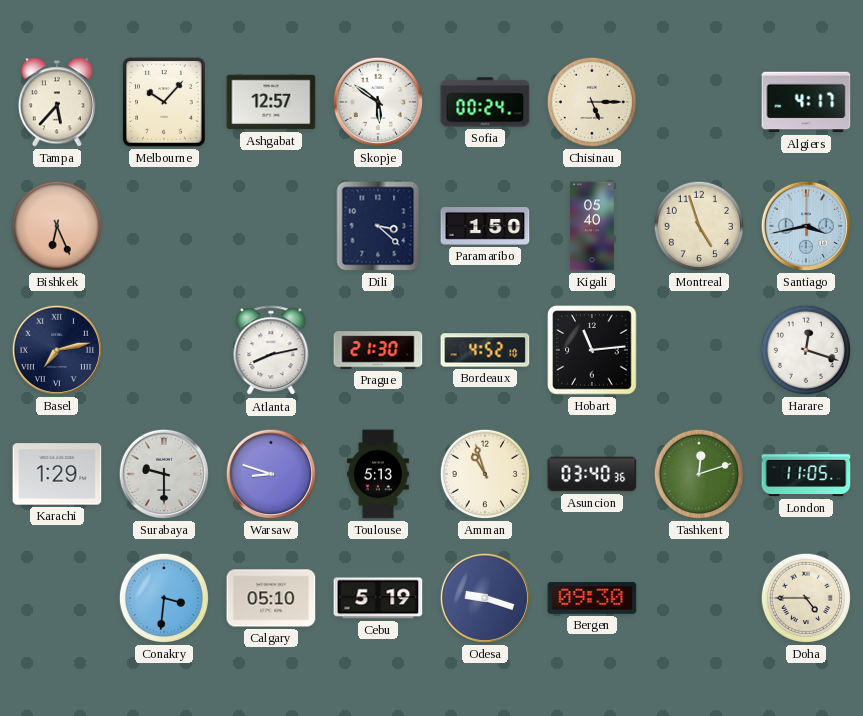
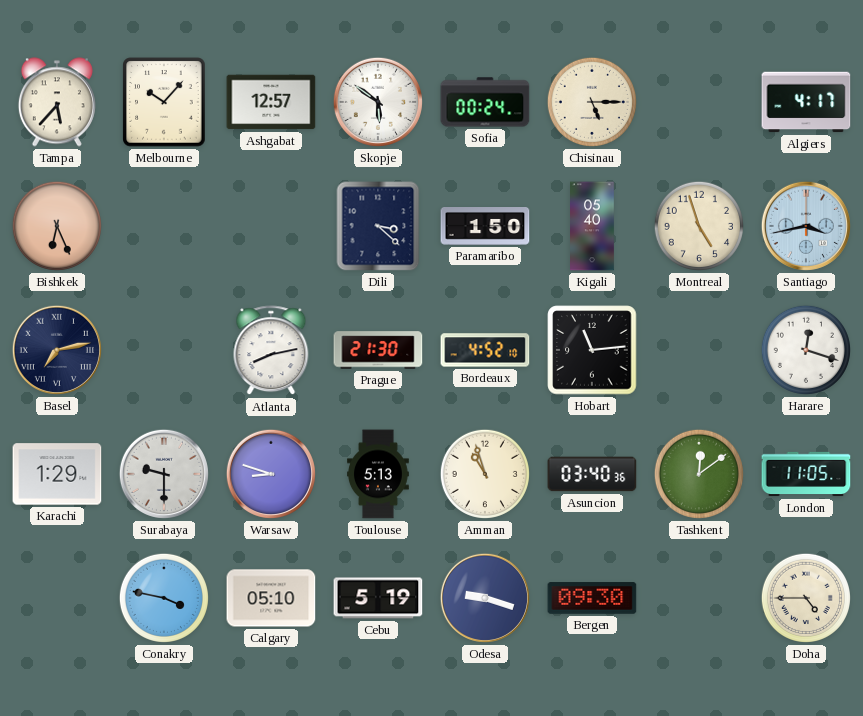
Tashkent: 12:12 -> 12:09
Conakry: 3:31 -> 3:47
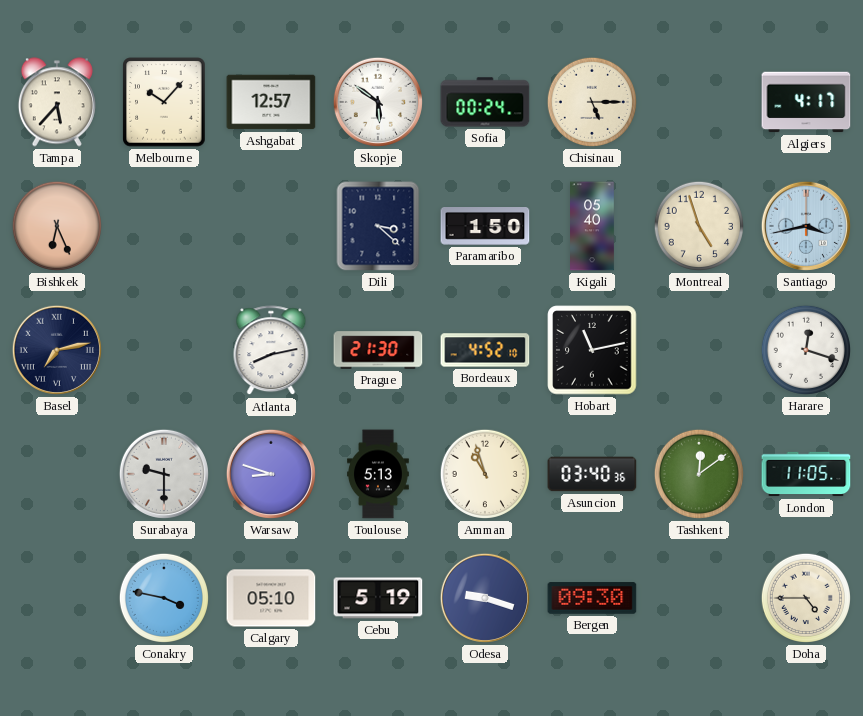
Hobart: 11:14 -> 11:13
Karachi: 1:29 -> none
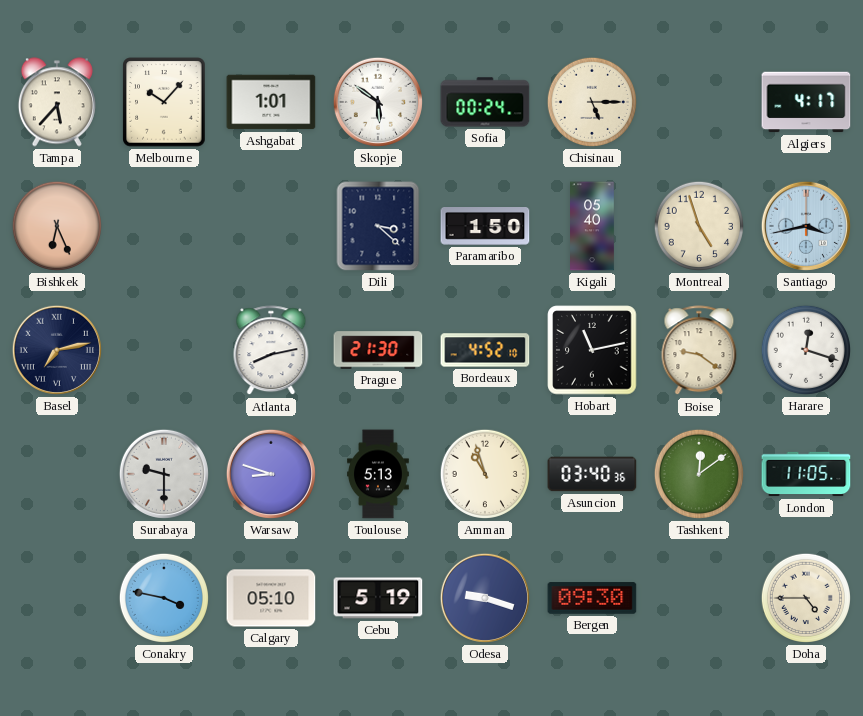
Ashgabat: 12:57 -> 1:01
Boise: none -> 9:21
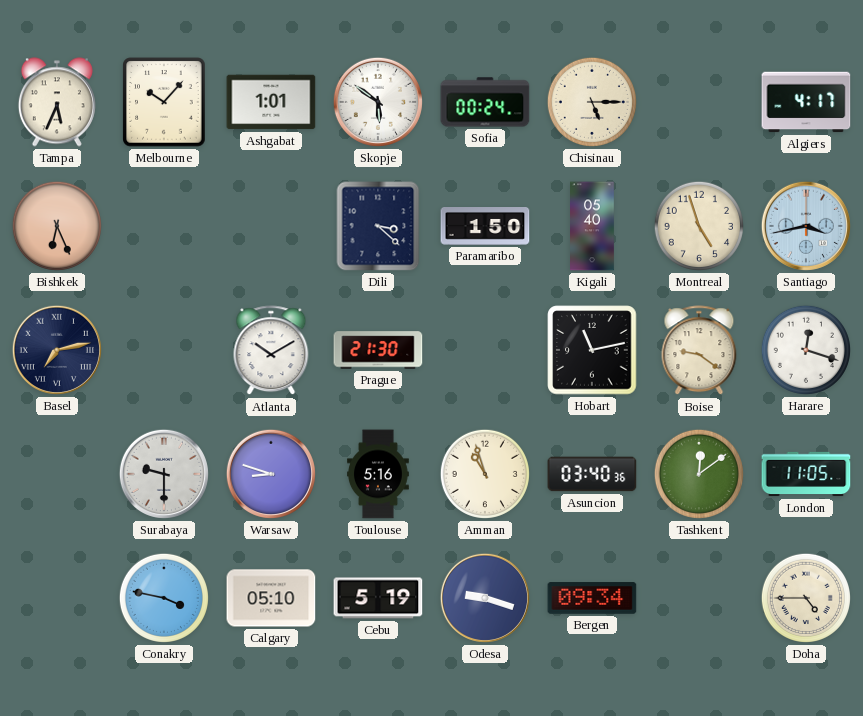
Tampa: 5:37 -> 5:34
Atlanta: 8:13 -> 10:10
Bordeaux: 4:52 -> none
Toulouse: 5:13 -> 5:16
Bergen: 09:30 -> 09:34
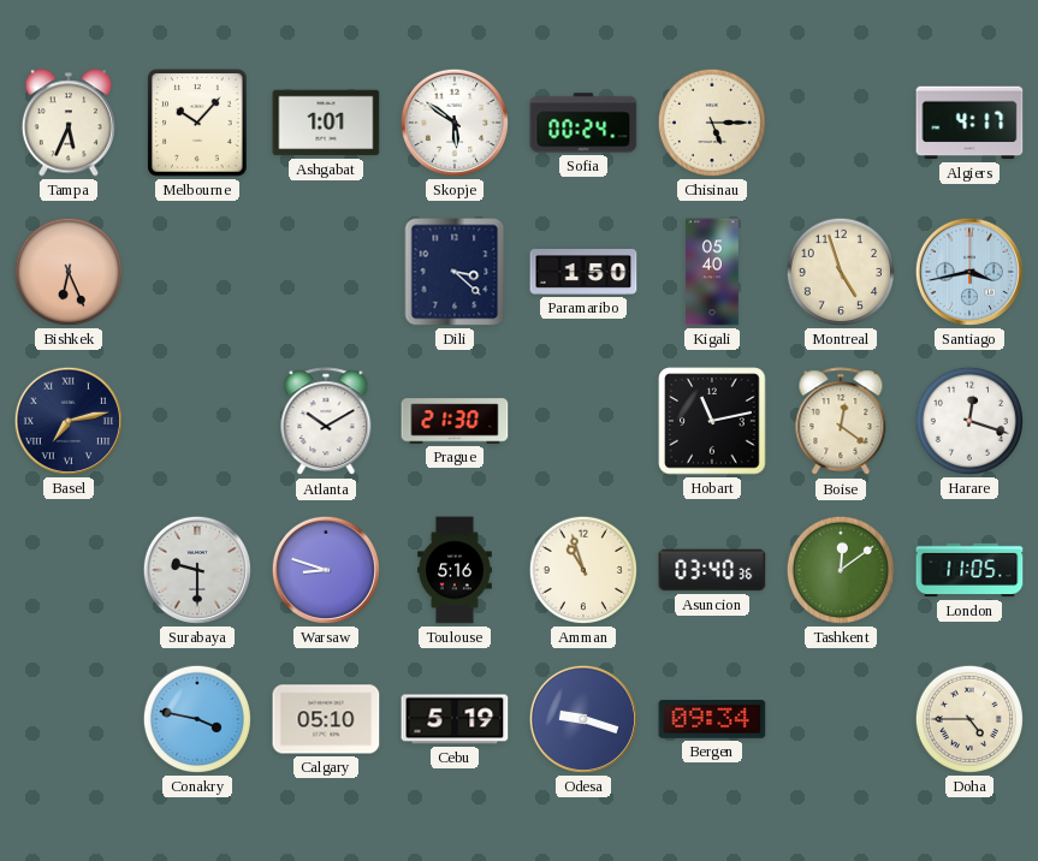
Boise: 9:21 -> 12:21
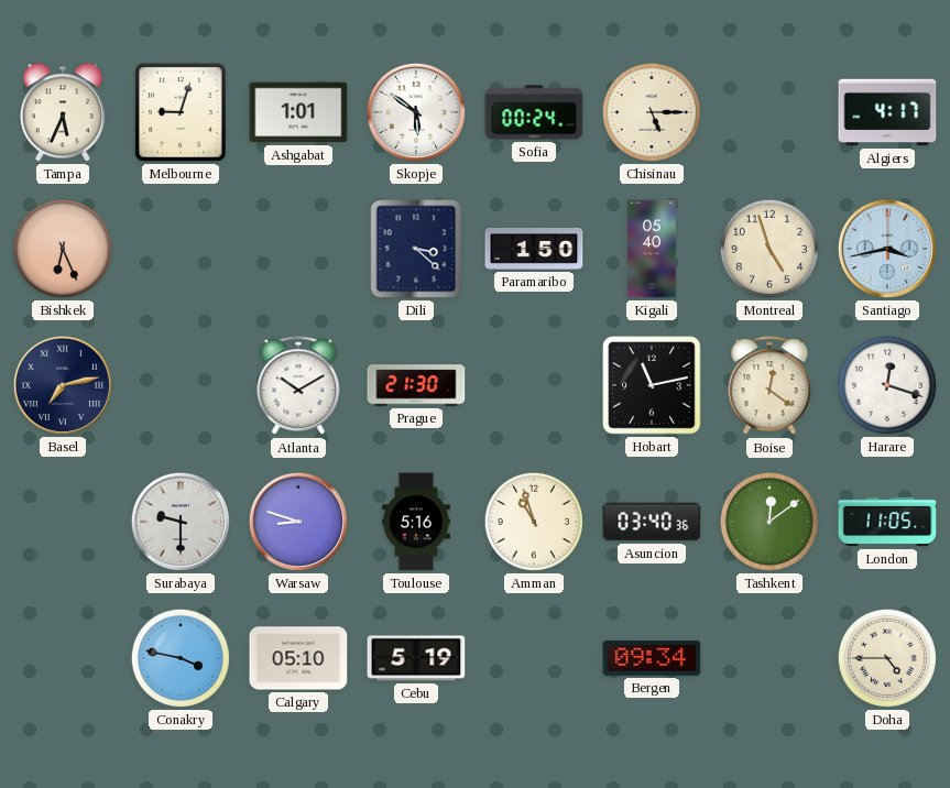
Melbourne: 10:07 -> 9:03
Odesa: 9:18 -> none
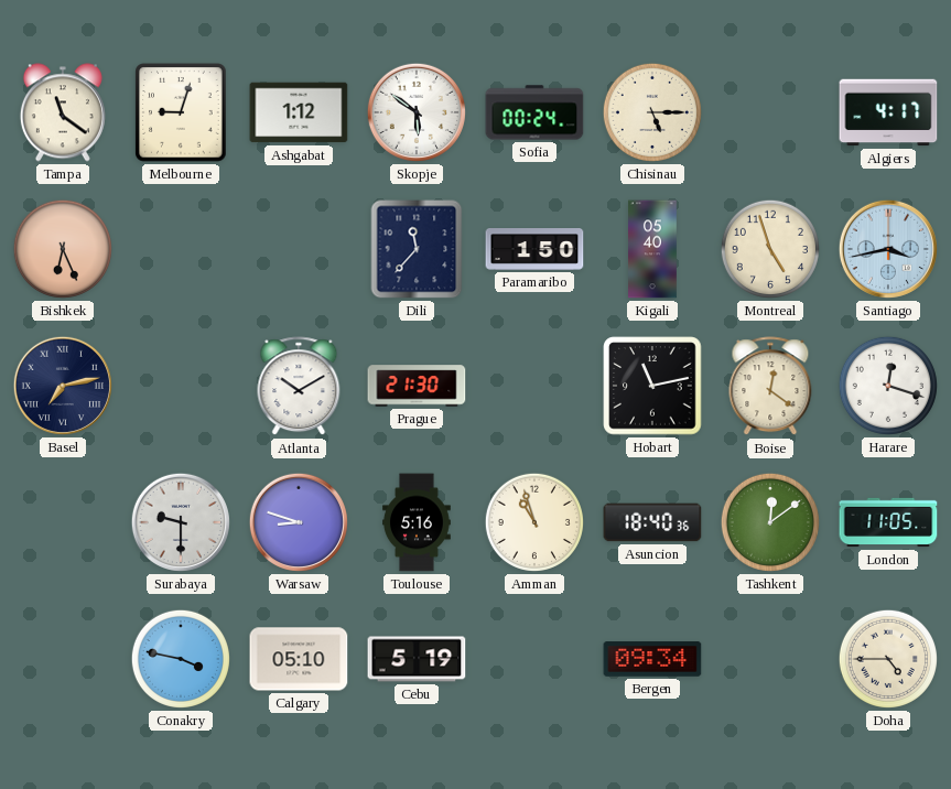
Tampa: 5:34 -> 11:21
Ashgabat: 1:01 -> 1:12
Dili: 3:22 -> 11:37
Asuncion: 03:40 -> 18:40
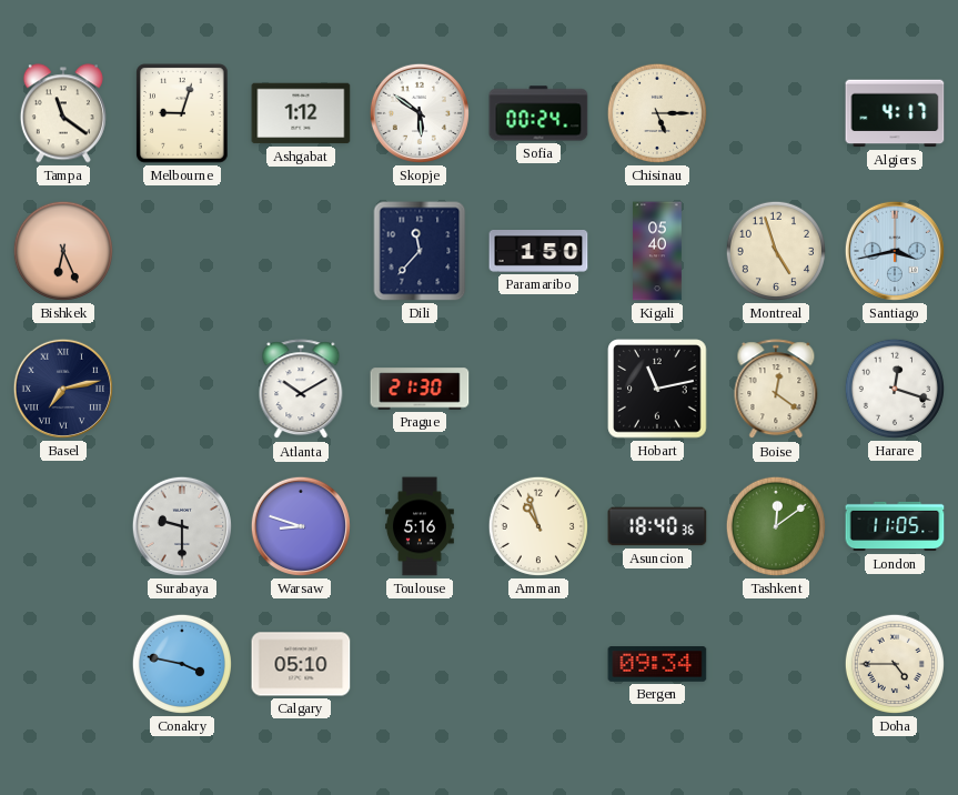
Cebu: 5:19 -> none
